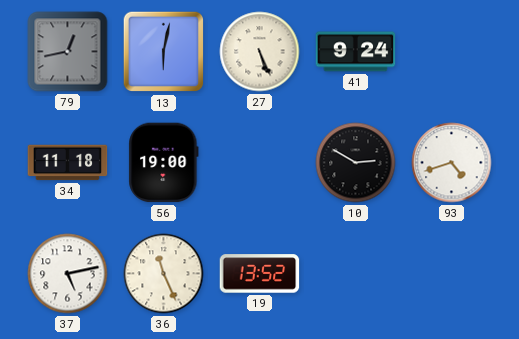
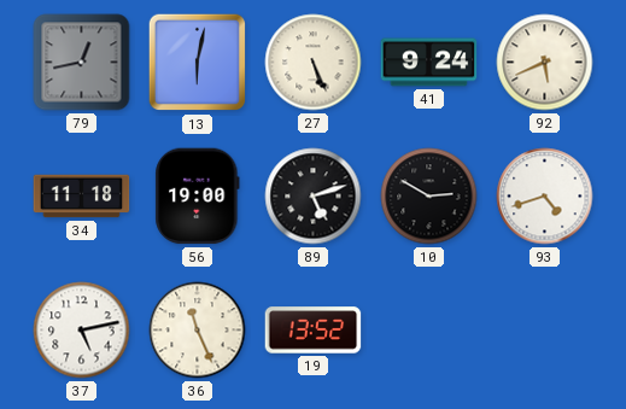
92: none -> 5:41
89: none -> 5:12
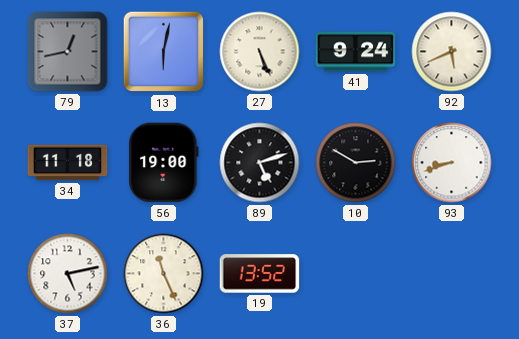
93: 4:42 -> 8:42
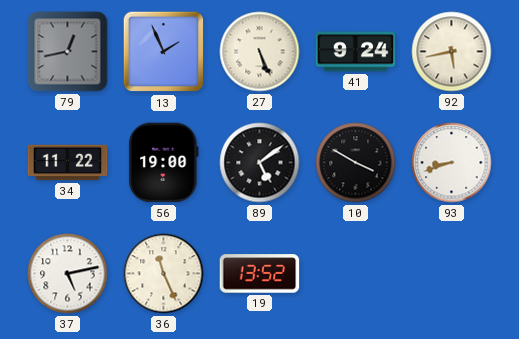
13: 6:02 -> 1:56
92: 5:41 -> 5:43
34: 11:18 -> 11:22
89: 5:12 -> 5:09
10: 2:50 -> 3:50
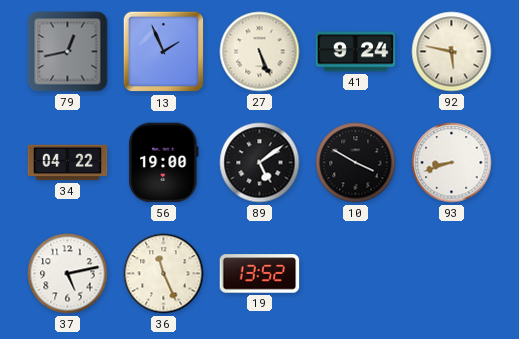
92: 5:43 -> 5:47
34: 11:22 -> 04:22
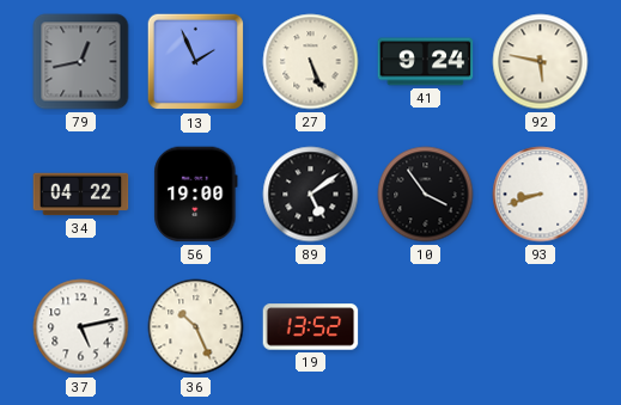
10: 3:50 -> 3:54
36: 11:26 -> 10:26
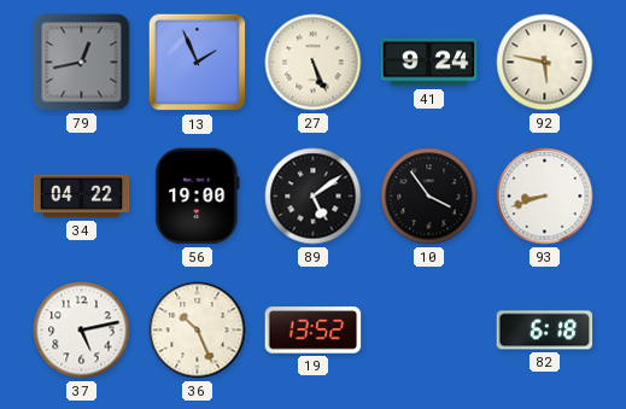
82: none -> 6:18
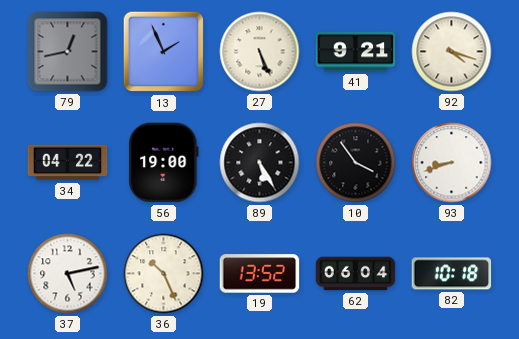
41: 9:24 -> 9:21
92: 5:47 -> 4:18
89: 5:09 -> 5:25
62: none -> 06:04
82: 6:18 -> 10:18
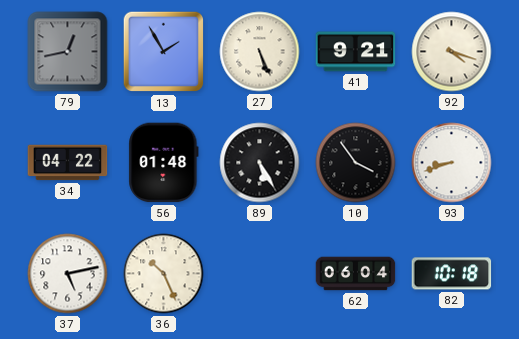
13: 1:56 -> 1:55
56: 19:00 -> 01:48
19: 13:52 -> none
